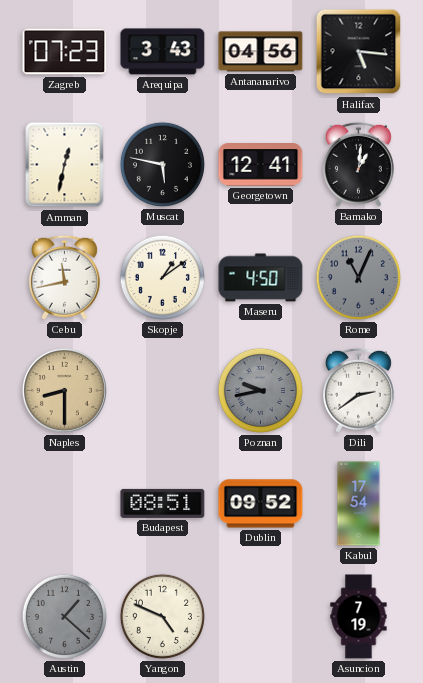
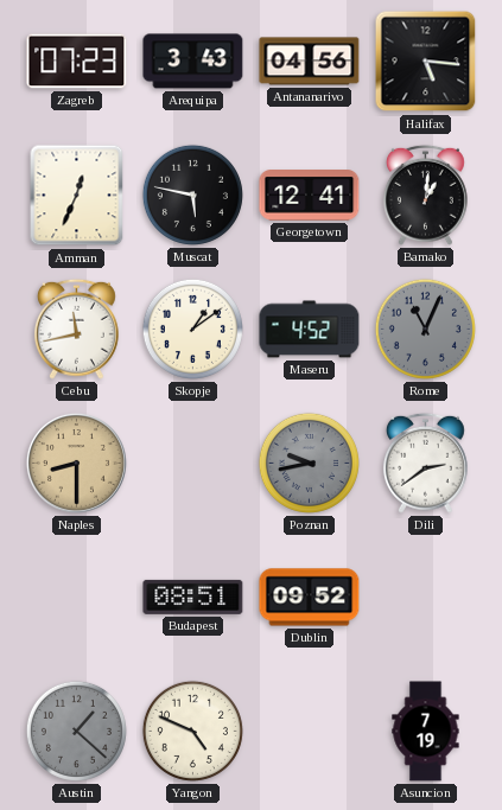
Amman: 12:32 -> 12:34
Maseru: 4:50 -> 4:52
Kabul: 17:54 -> none
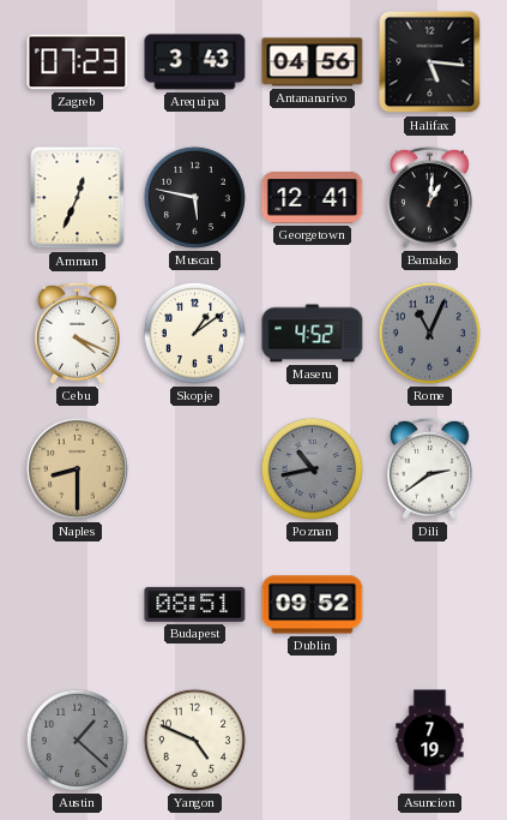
Cebu: 11:43 -> 4:19
Poznan: 9:43 -> 10:43
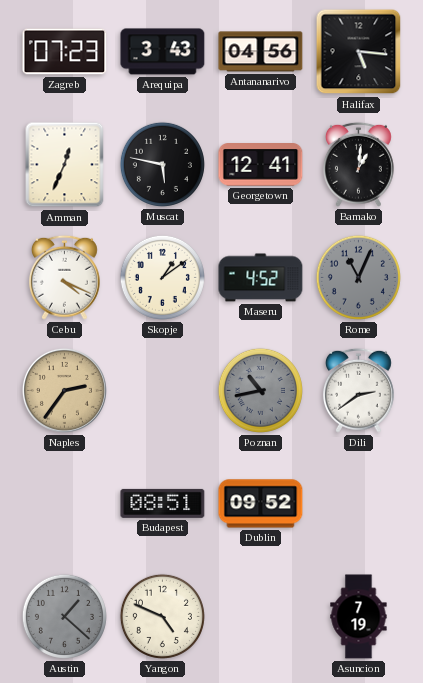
Naples: 8:30 -> 2:36
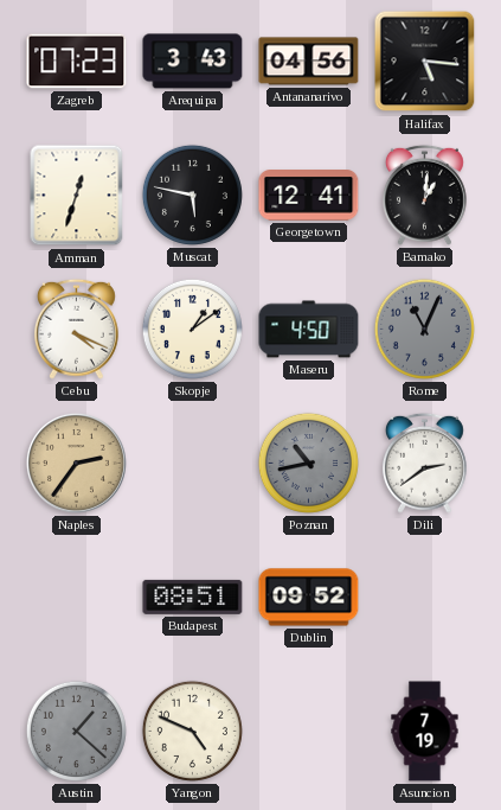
Amman: 12:34 -> 12:33
Maseru: 4:52 -> 4:50
